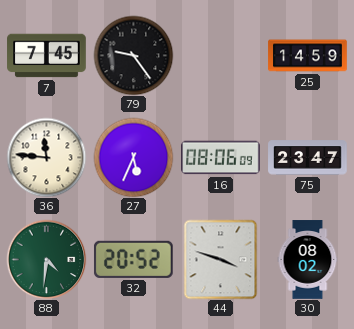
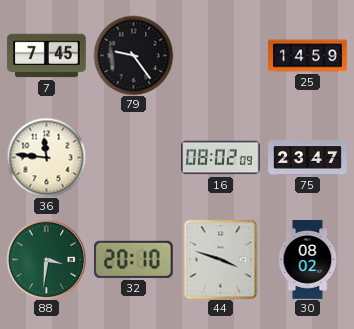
27: 5:34 -> none
16: 08:06 -> 08:02
88: 4:31 -> 3:31
32: 20:52 -> 20:10
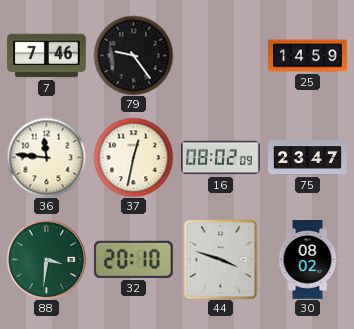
7: 7:45 -> 7:46
37: none -> 12:32
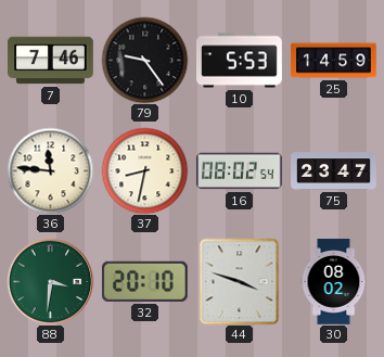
10: none -> 5:53
37: 12:32 -> 8:32
16: 08:02:09 -> 08:02:54
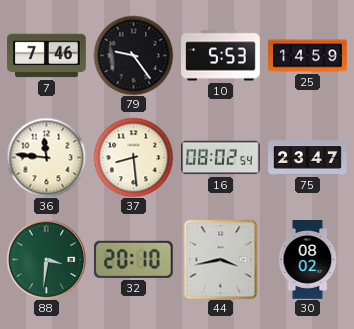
37: 8:32 -> 8:29
44: 3:48 -> 3:43
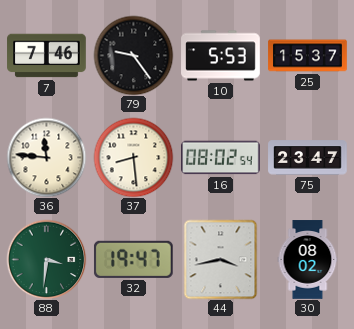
25: 14:59 -> 15:37
32: 20:10 -> 19:47
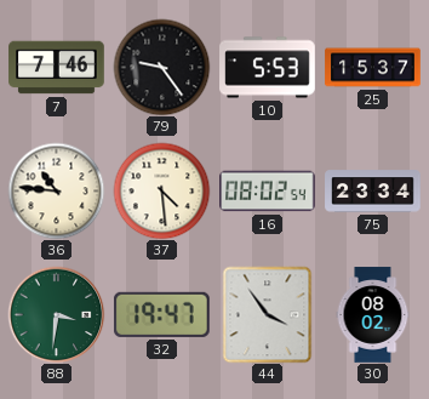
36: 11:46 -> 10:46
37: 8:29 -> 4:29
75: 23:47 -> 23:34
44: 3:43 -> 3:54
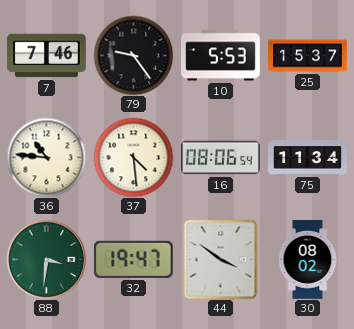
16: 08:02 -> 08:06
75: 23:34 -> 11:34
44: 3:54 -> 3:51
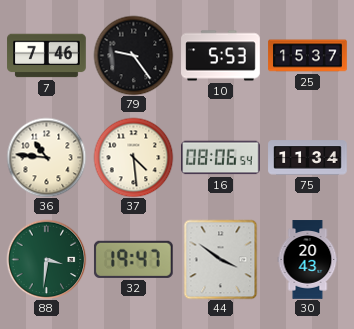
30: 08:02 -> 20:43
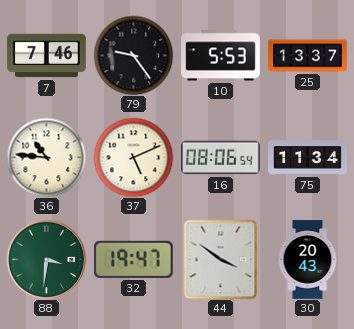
25: 15:37 -> 13:37
37: 4:29 -> 5:11
